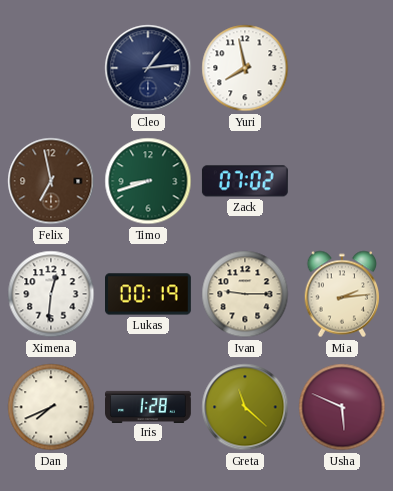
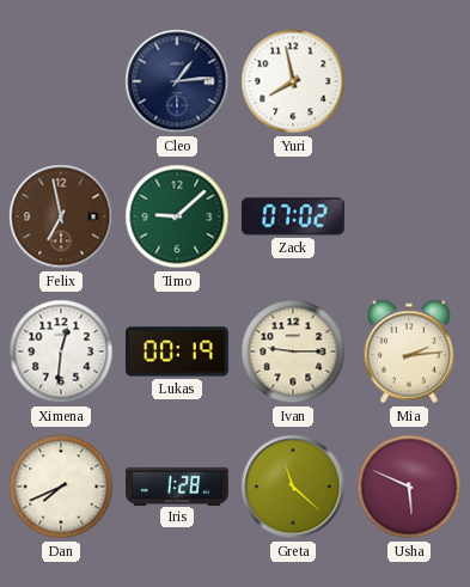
Timo: 8:42 -> 9:08
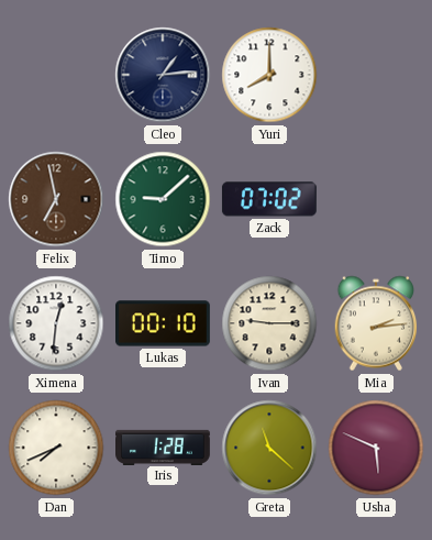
Yuri: 7:58 -> 8:00
Lukas: 00:19 -> 00:10
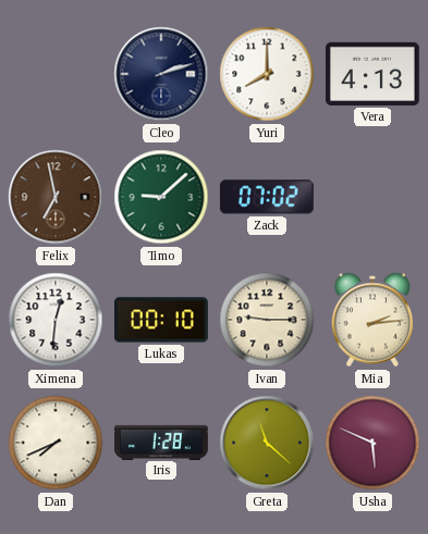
Cleo: 1:14 -> 2:12
Vera: none -> 4:13
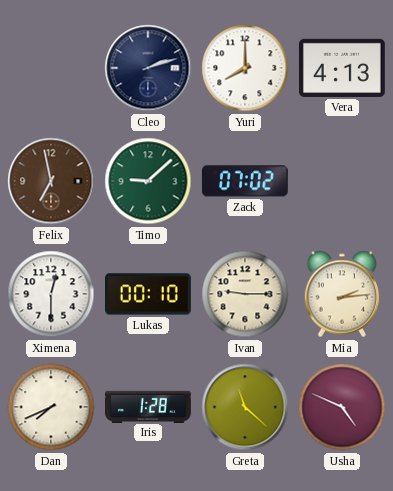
Ximena: 12:31 -> 12:30
Usha: 5:49 -> 4:49
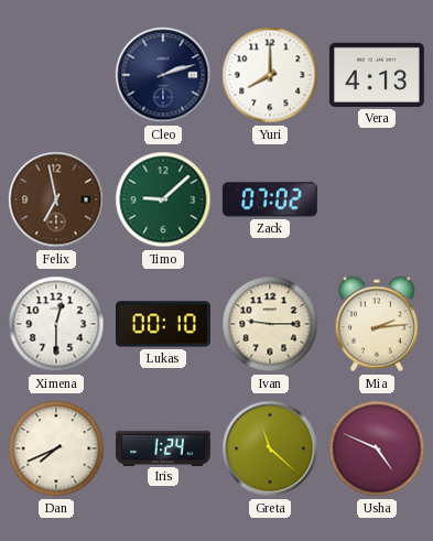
Iris: 1:28 -> 1:24
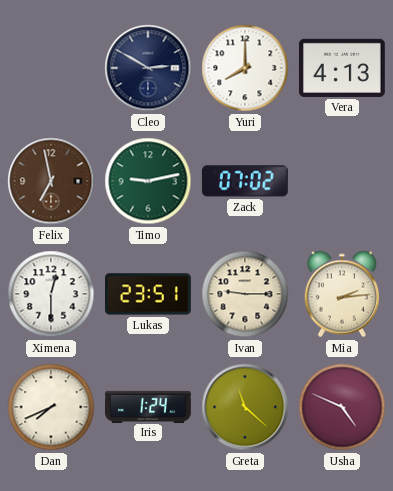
Cleo: 2:12 -> 2:50
Timo: 9:08 -> 9:13
Lukas: 00:10 -> 23:51
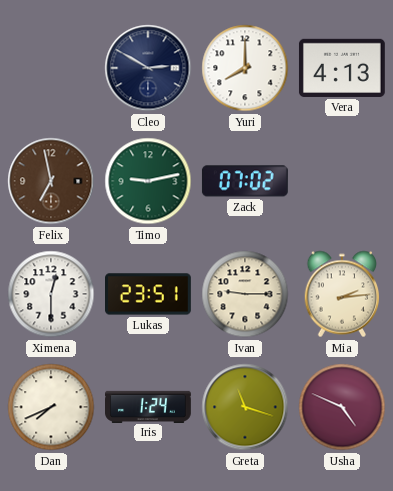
Greta: 11:22 -> 11:18
